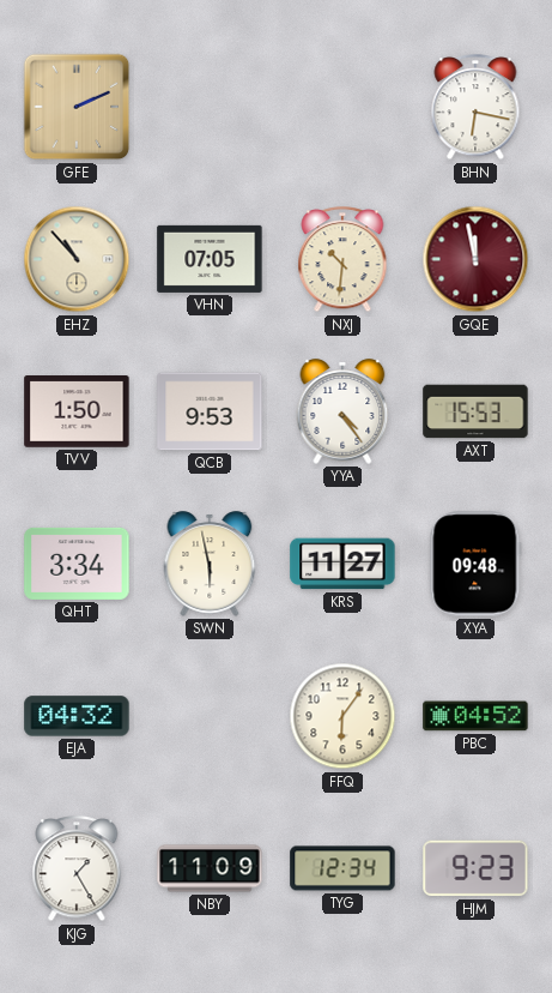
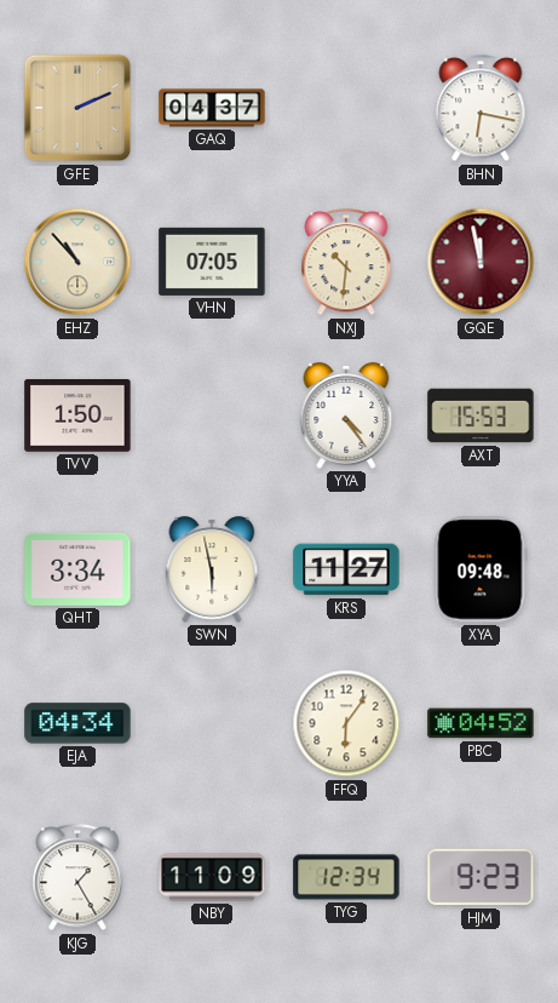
GAQ: none -> 04:37
QCB: 9:53 -> none
EJA: 04:32 -> 04:34
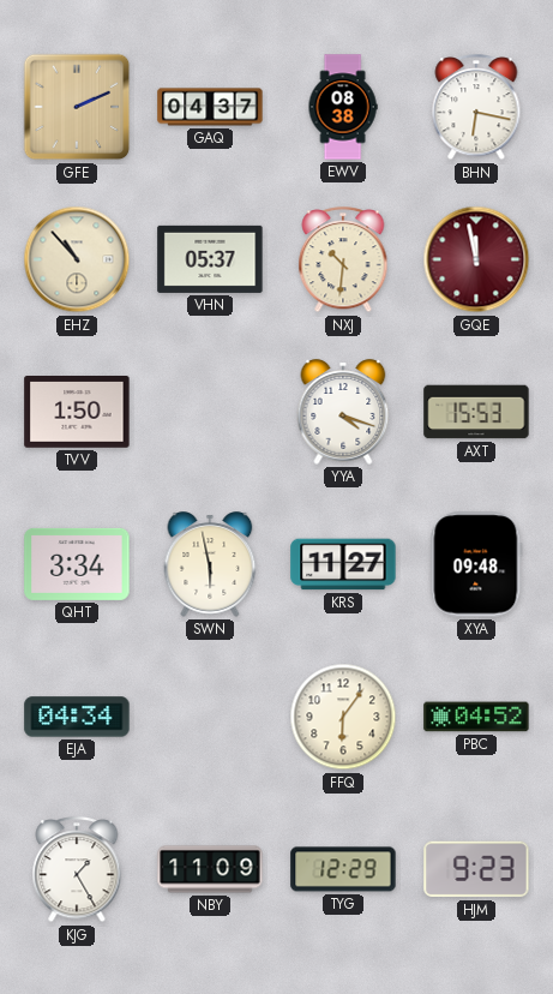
EWV: none -> 08:38
VHN: 07:05 -> 05:37
YYA: 4:24 -> 4:18
TYG: 12:34 -> 12:29
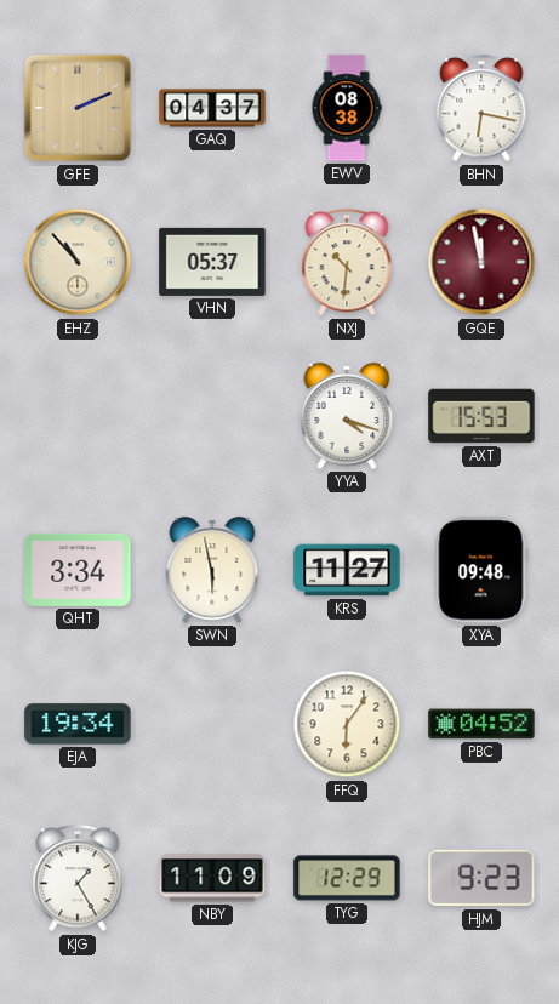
TVV: 1:50 -> none
EJA: 04:34 -> 19:34
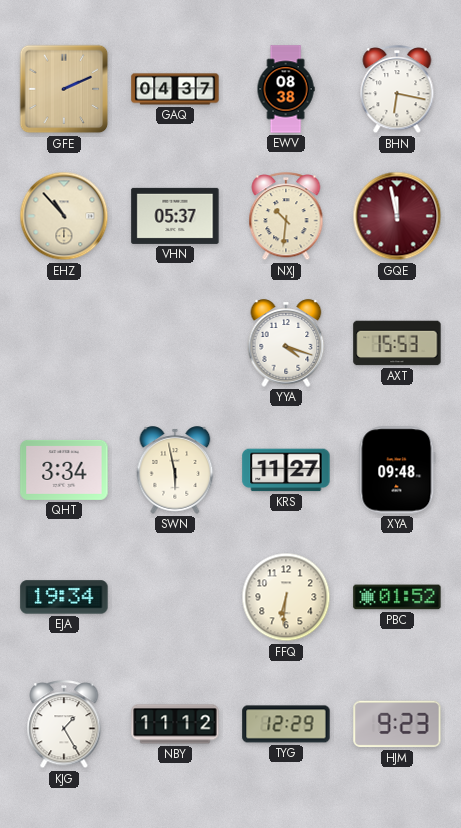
FFQ: 6:06 -> 6:31
PBC: 04:52 -> 01:52
NBY: 11:09 -> 11:12
